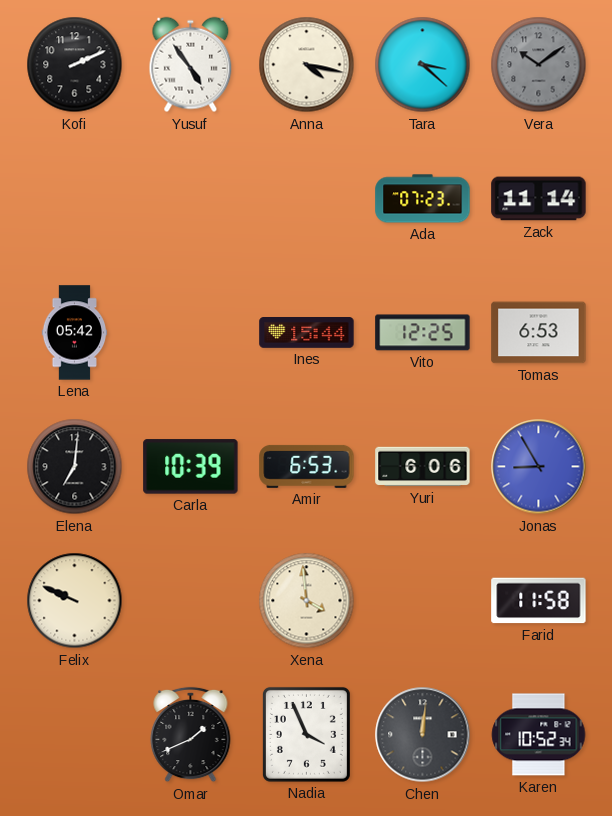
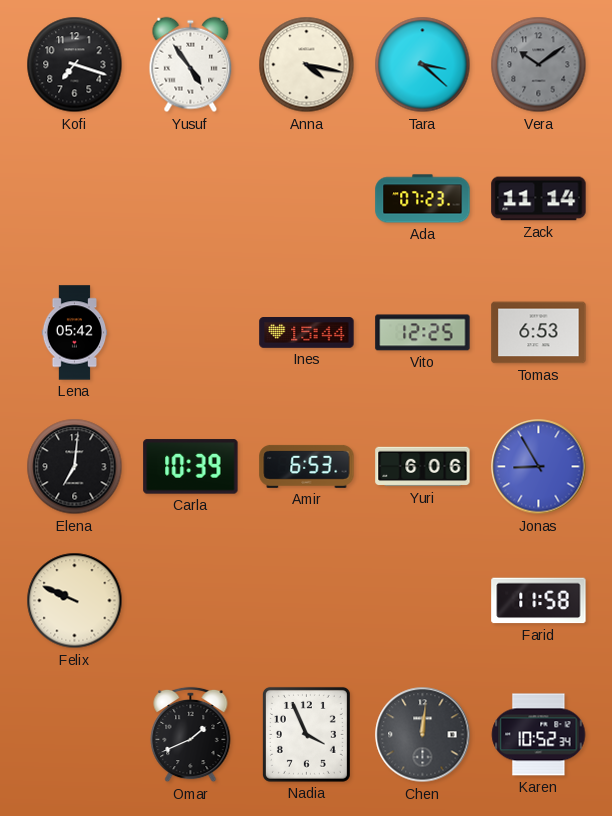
Kofi: 2:11 -> 7:18
Xena: 3:59 -> none
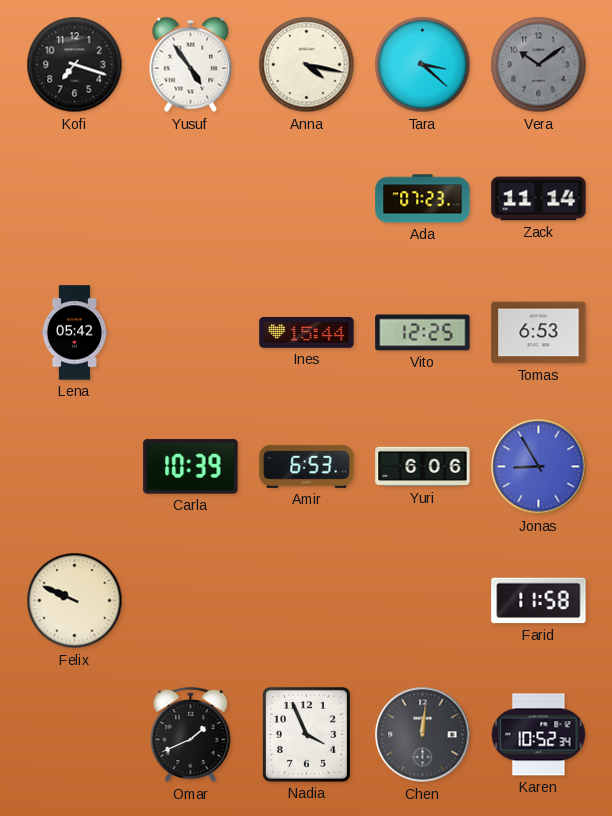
Elena: 7:01 -> none
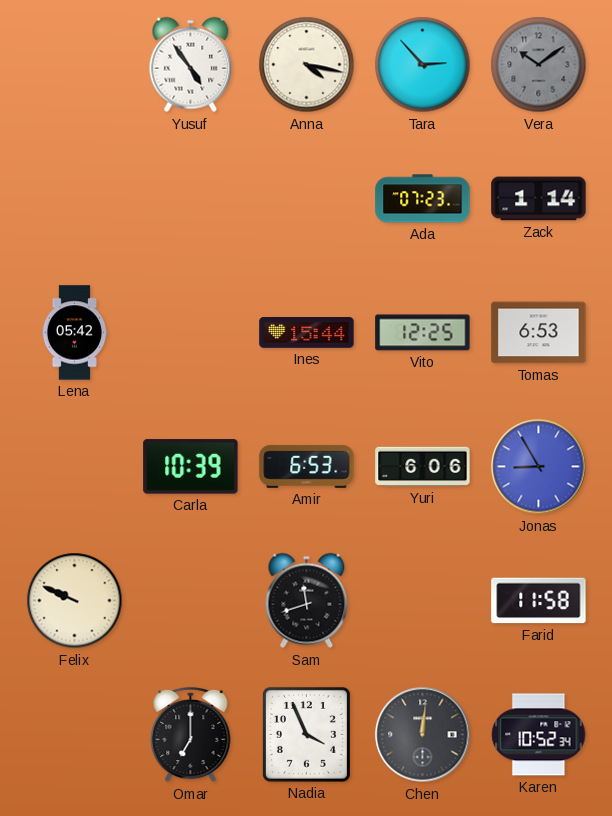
Kofi: 7:18 -> none
Tara: 3:22 -> 2:53
Zack: 11:14 -> 1:14
Sam: none -> 11:42
Omar: 1:41 -> 7:00
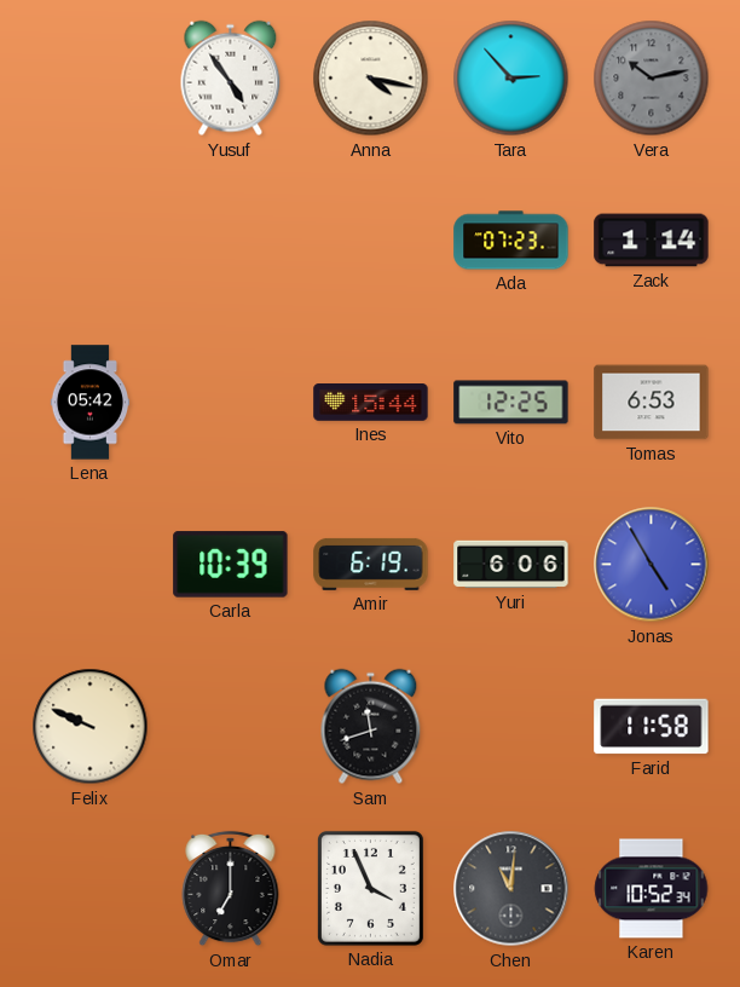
Vera: 10:09 -> 10:13
Amir: 6:53 -> 6:19
Jonas: 8:55 -> 4:55
Chen: 12:01 -> 11:01
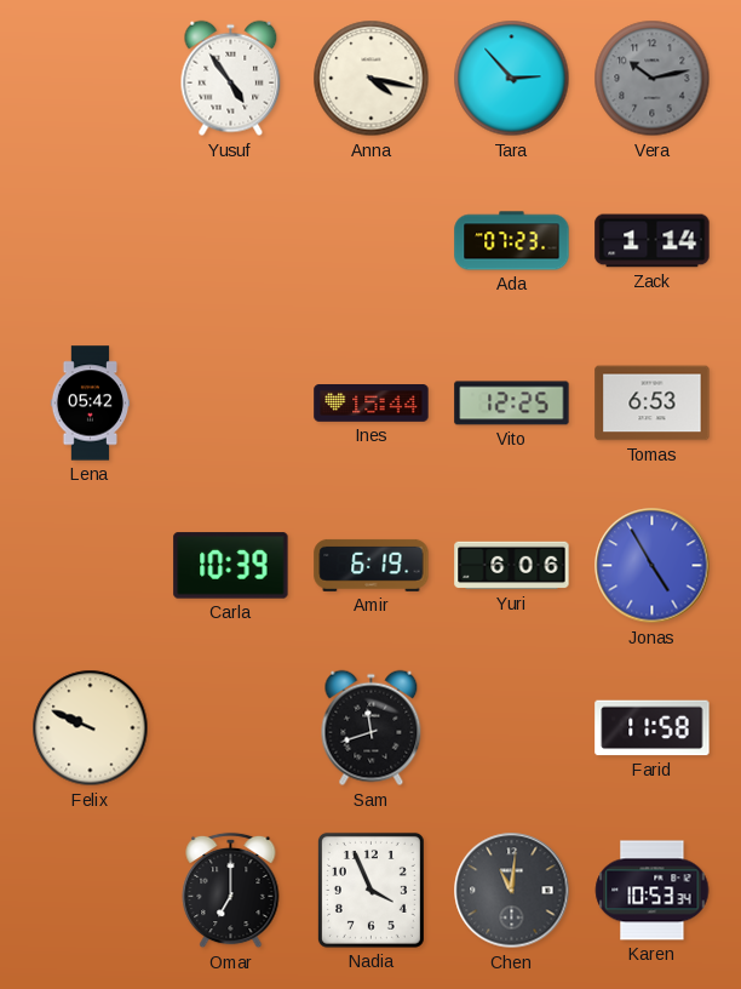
Karen: 10:52 -> 10:53
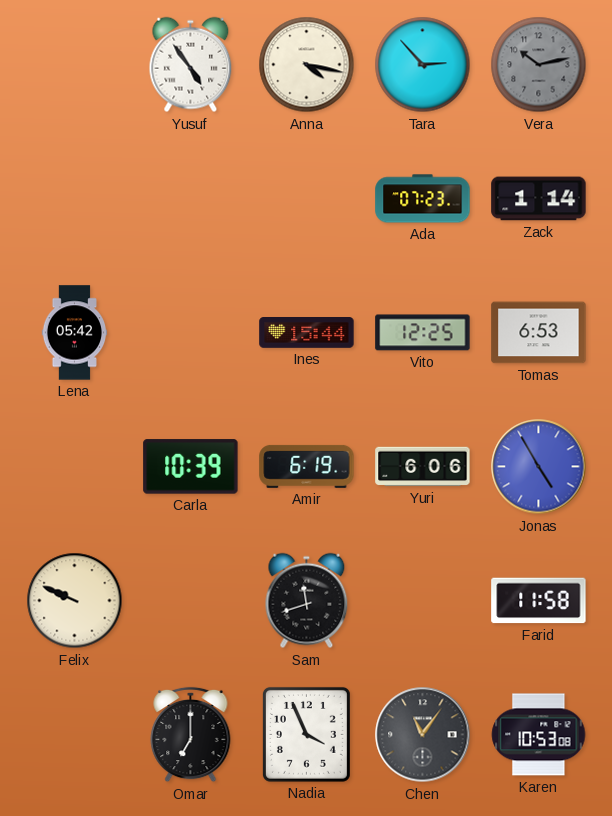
Chen: 11:01 -> 11:06
Karen: 10:53:34 -> 10:53:08
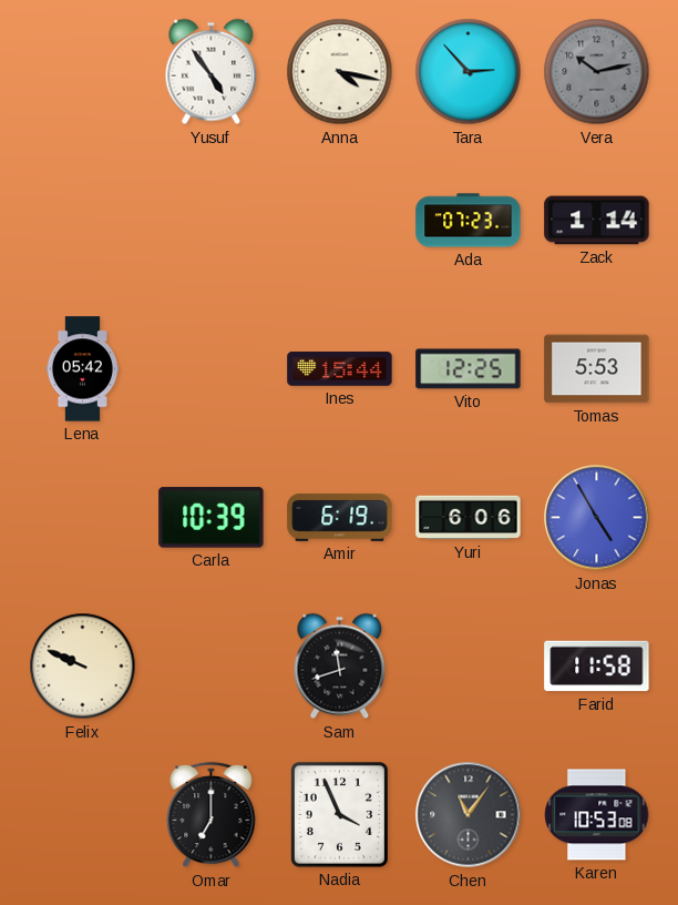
Tomas: 6:53 -> 5:53
